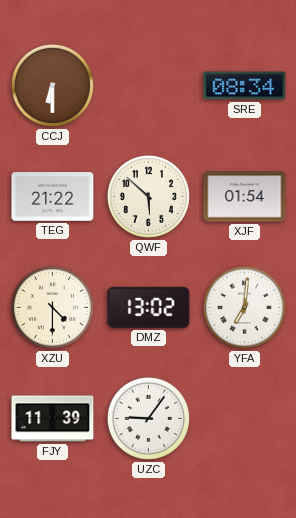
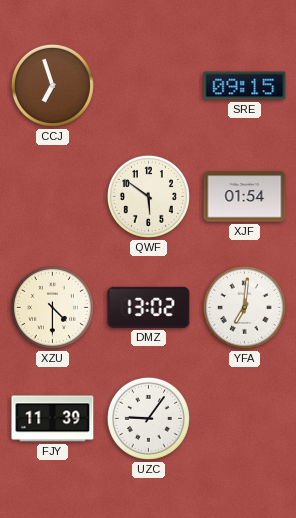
CCJ: 6:30 -> 6:57
SRE: 08:34 -> 09:15
TEG: 21:22 -> none
QWF: 5:52 -> 5:51
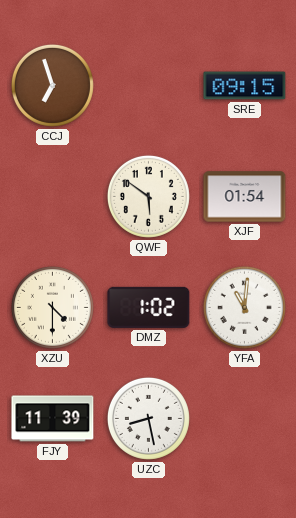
DMZ: 13:02 -> 1:02
YFA: 7:01 -> 11:01
UZC: 9:06 -> 8:28
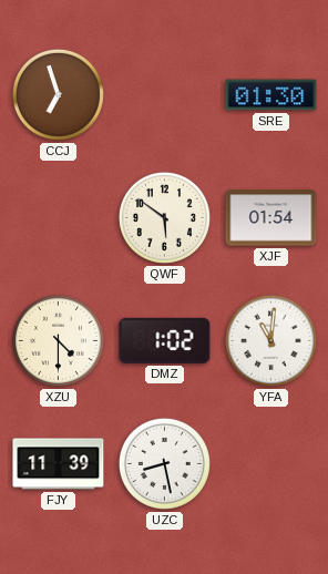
SRE: 09:15 -> 01:30
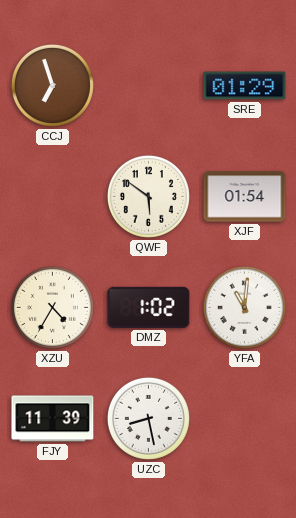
SRE: 01:30 -> 01:29
XZU: 4:30 -> 4:35
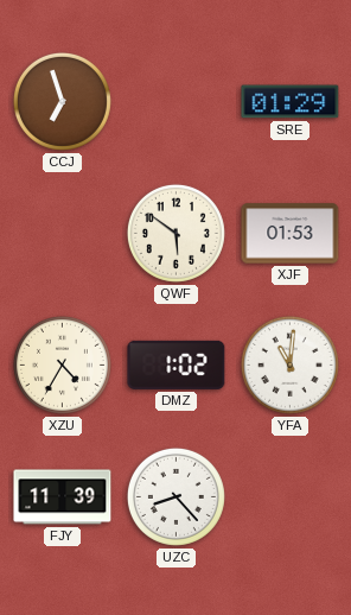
XJF: 01:54 -> 01:53
UZC: 8:28 -> 8:23
